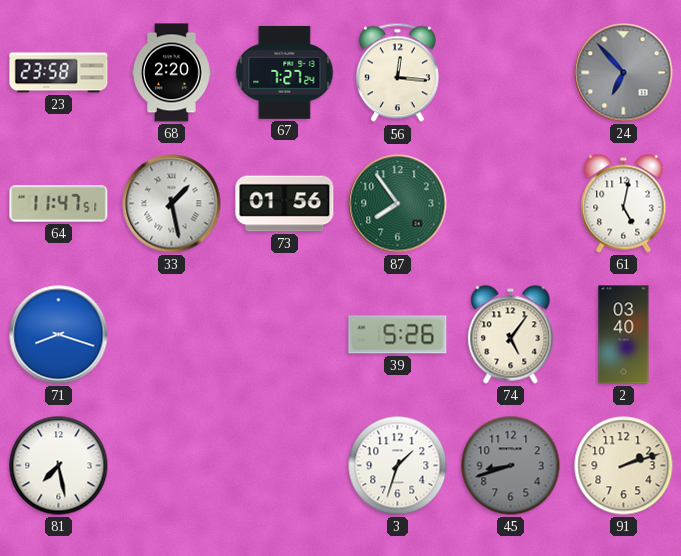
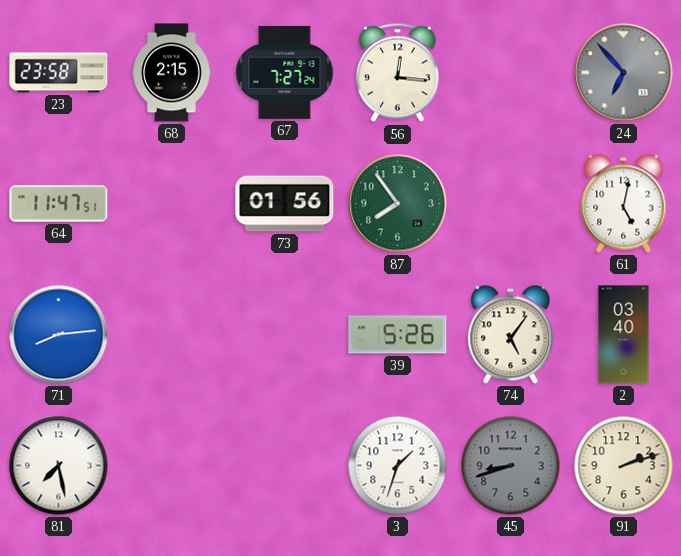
68: 2:20 -> 2:15
33: 1:28 -> none
71: 8:18 -> 8:14
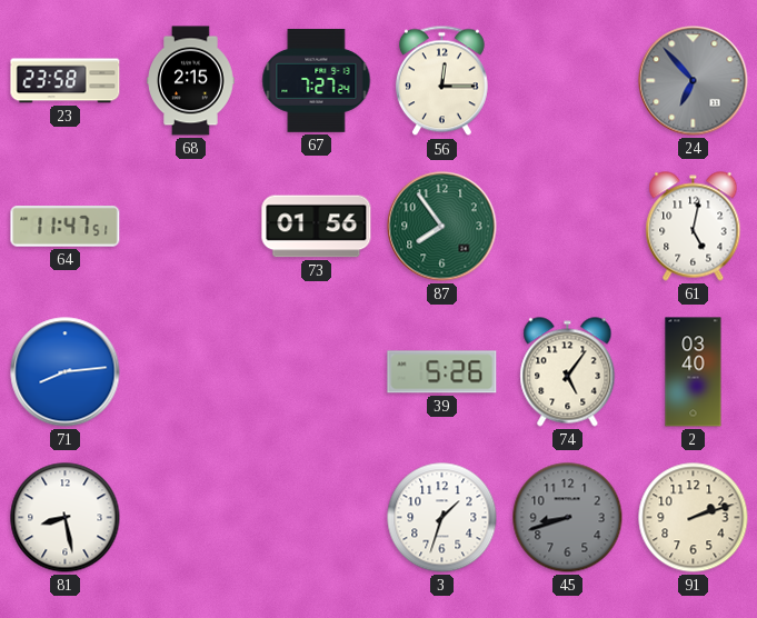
56: 12:16 -> 12:15
81: 7:28 -> 8:28
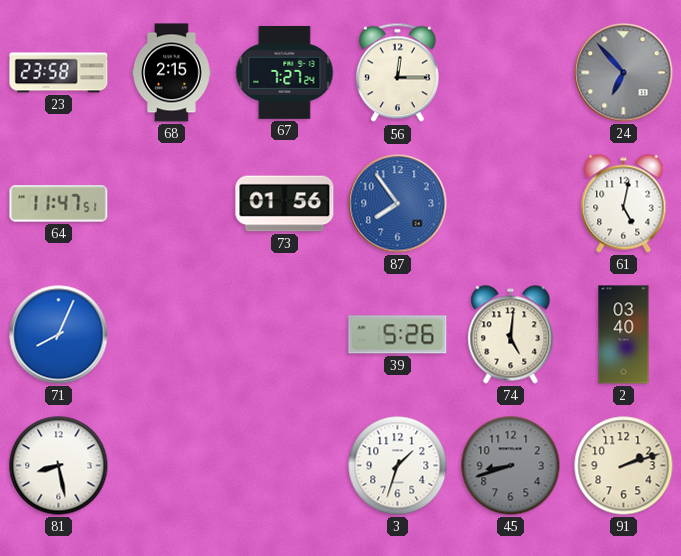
87 dial: green -> blue
71: 8:14 -> 8:04
74: 5:06 -> 5:01
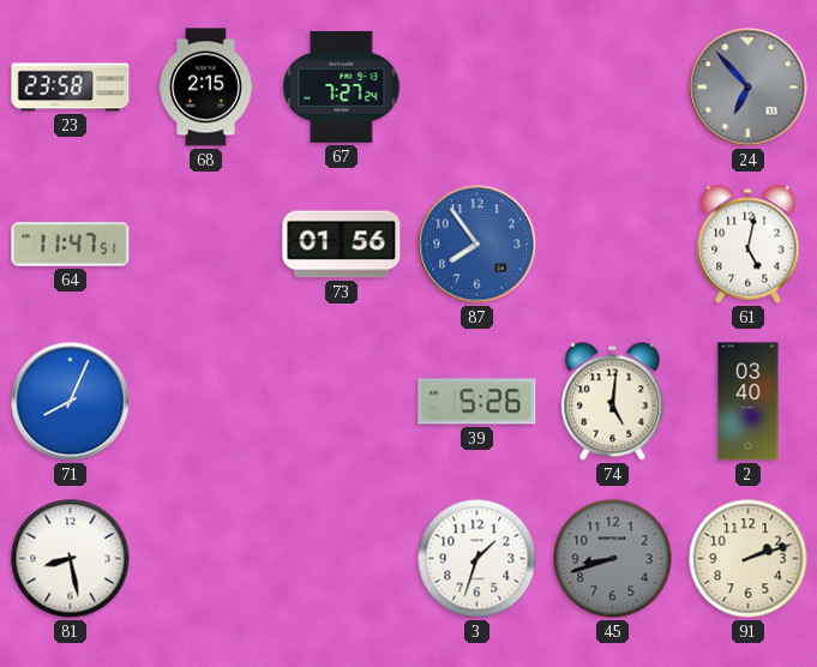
56: 12:15 -> none
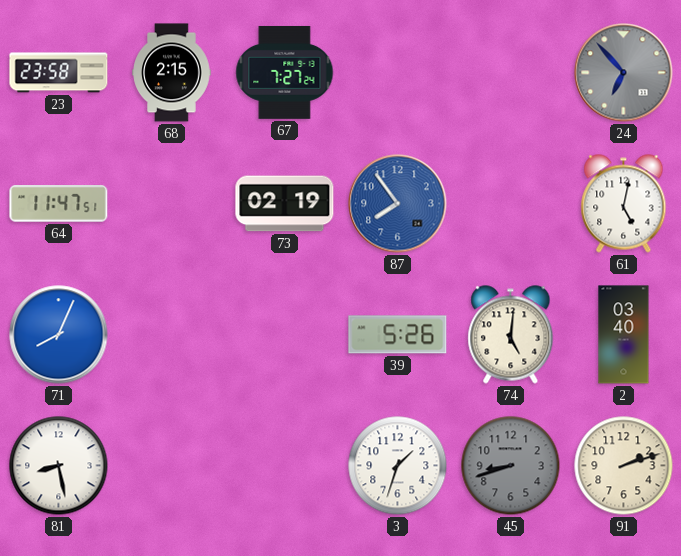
73: 01:56 -> 02:19
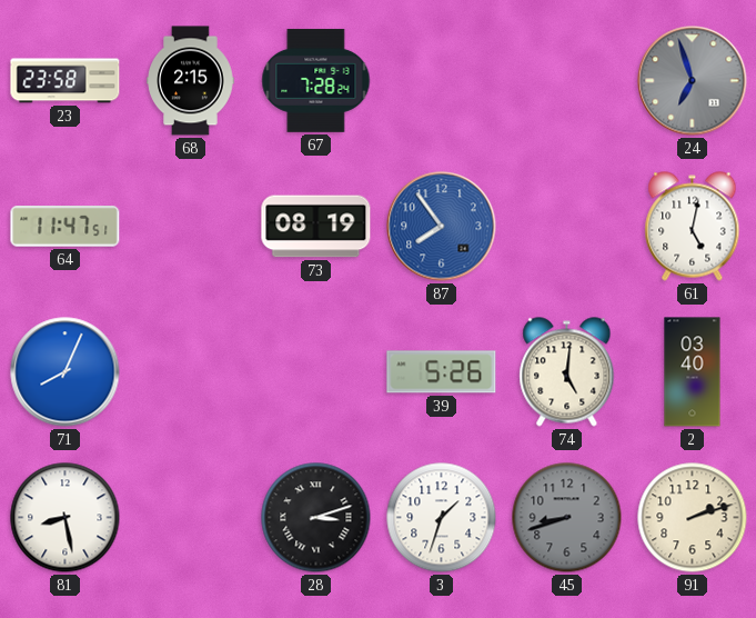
67: 7:27 -> 7:28
24: 6:53 -> 6:57
73: 02:19 -> 08:19
28: none -> 3:12
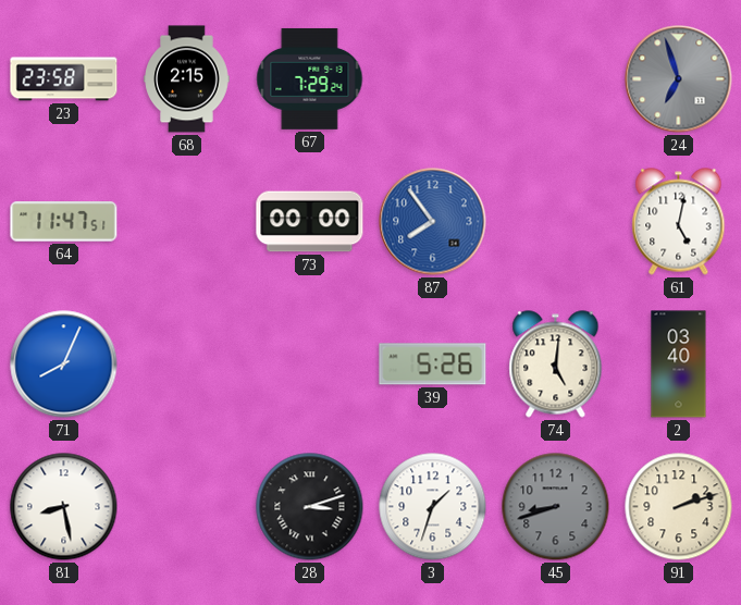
67: 7:28 -> 7:29
73: 08:19 -> 00:00
